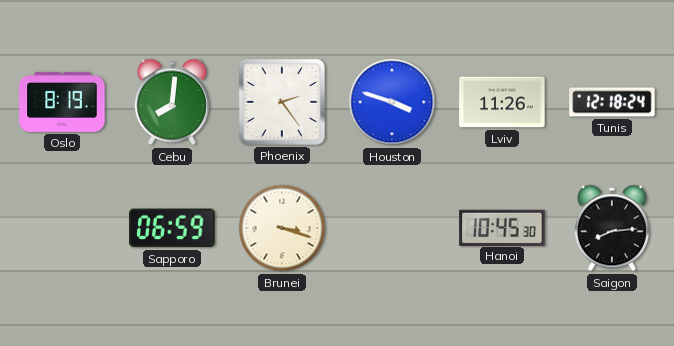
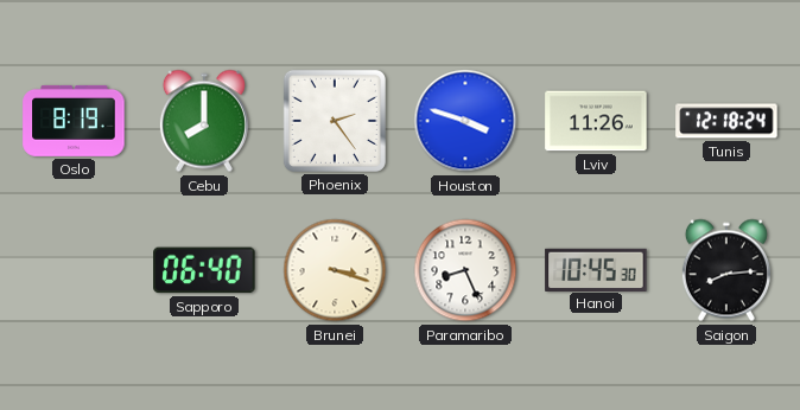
Cebu: 8:01 -> 8:00
Sapporo: 06:59 -> 06:40
Paramaribo: none -> 8:26
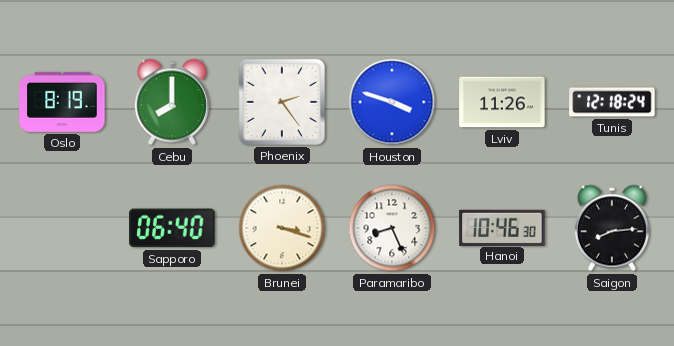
Hanoi: 10:45 -> 10:46
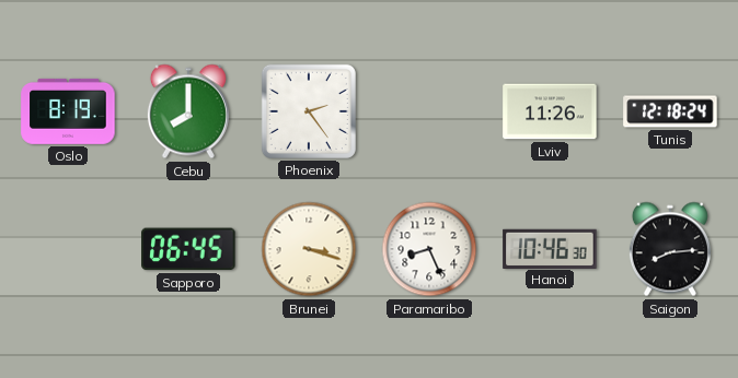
Houston: 3:48 -> none
Sapporo: 06:40 -> 06:45
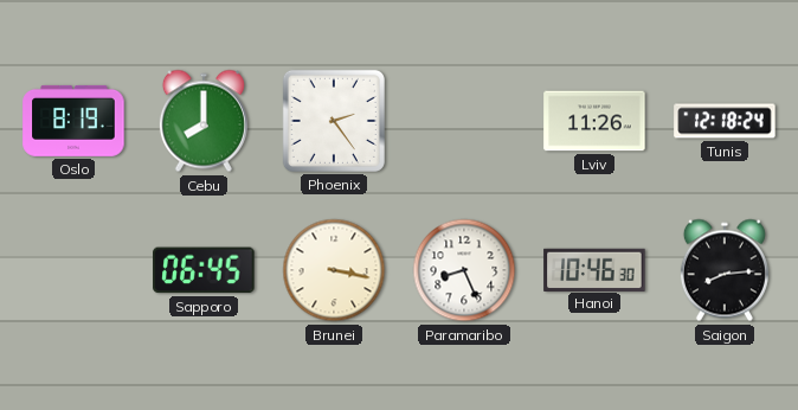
Brunei: 3:18 -> 3:17
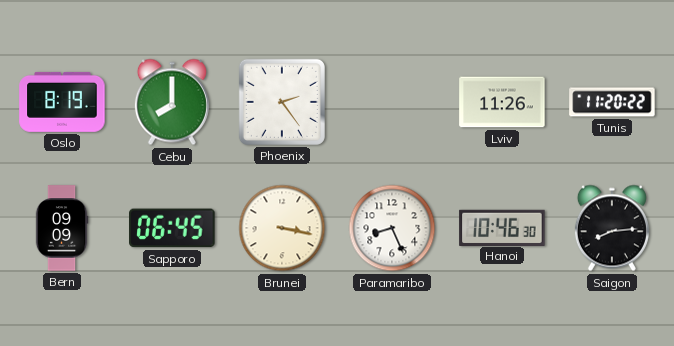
Tunis: 12:18 -> 11:20
Bern: none -> 09:09
